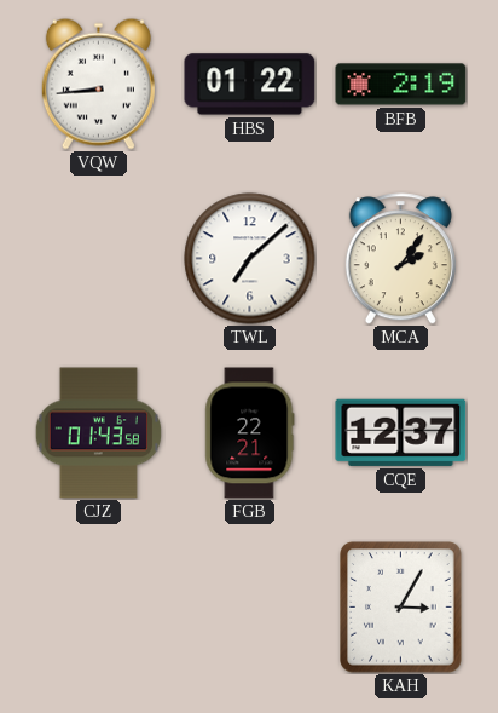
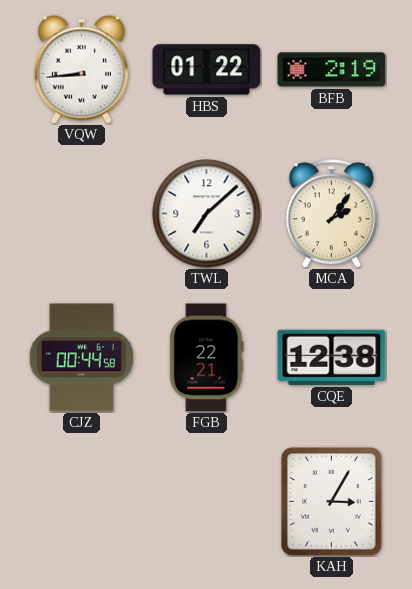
CJZ: 01:43 -> 00:44
CQE: 12:37 -> 12:38
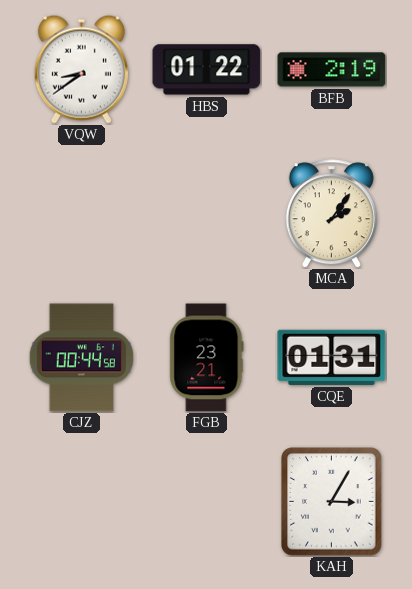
VQW: 8:44 -> 8:39
TWL: 7:08 -> none
FGB: 22:21 -> 23:21
CQE: 12:38 -> 01:31
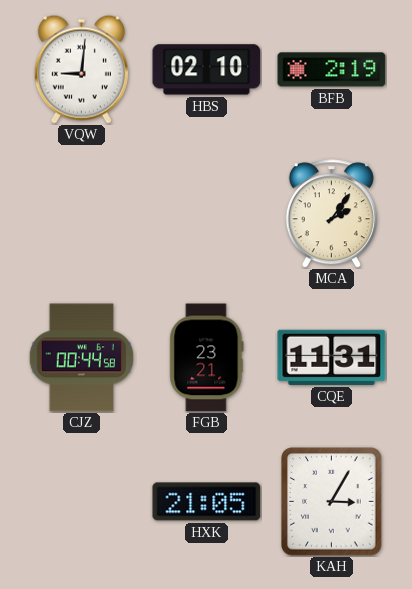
VQW: 8:39 -> 9:01
HBS: 01:22 -> 02:10
CQE: 01:31 -> 11:31
HXK: none -> 21:05
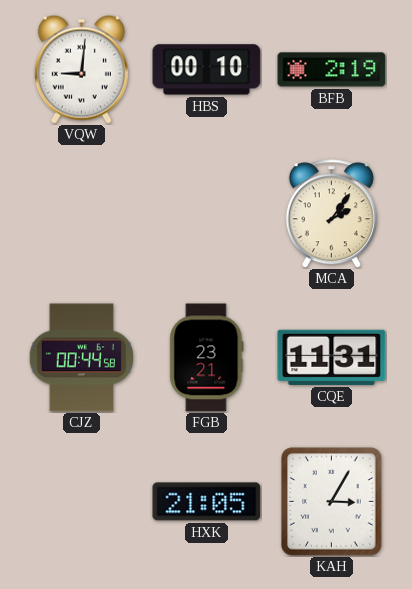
HBS: 02:10 -> 00:10
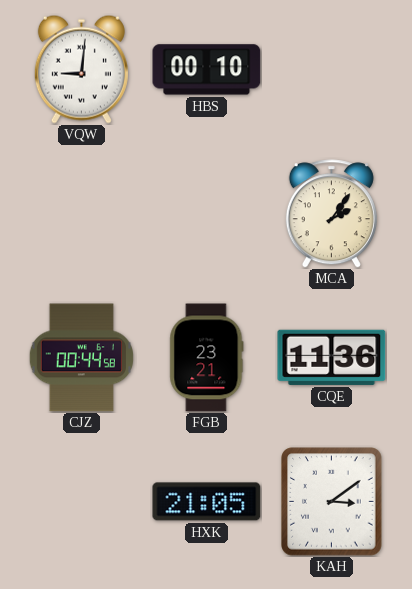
BFB: 2:19 -> none
CQE: 11:31 -> 11:36
KAH: 3:05 -> 3:09
